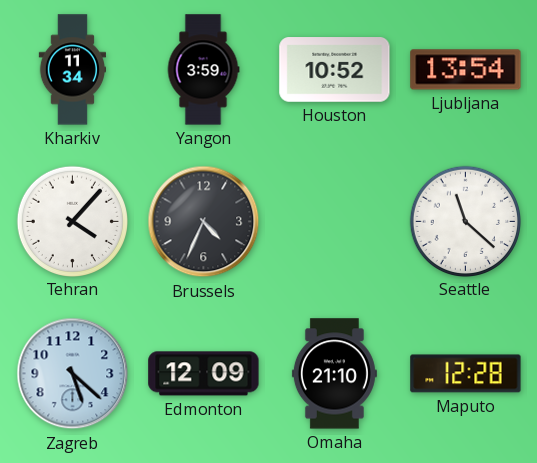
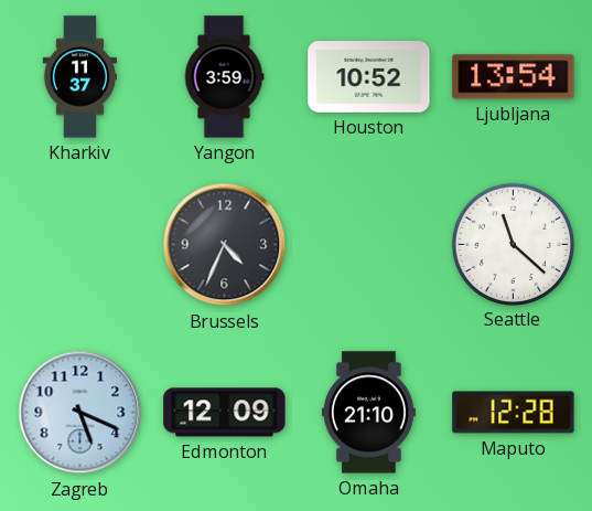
Kharkiv: 11:34 -> 11:37
Tehran: 4:07 -> none
Zagreb: 5:22 -> 5:19
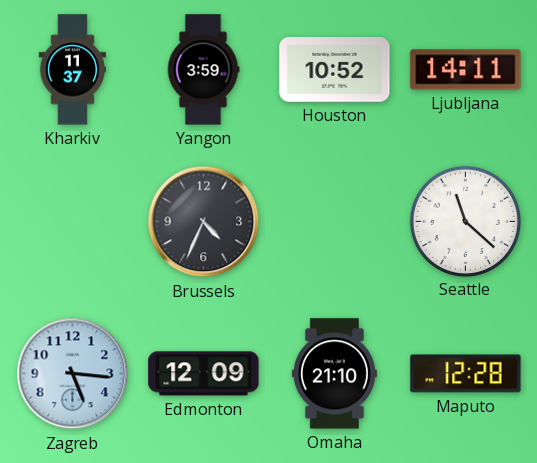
Ljubljana: 13:54 -> 14:11
Zagreb: 5:19 -> 5:16
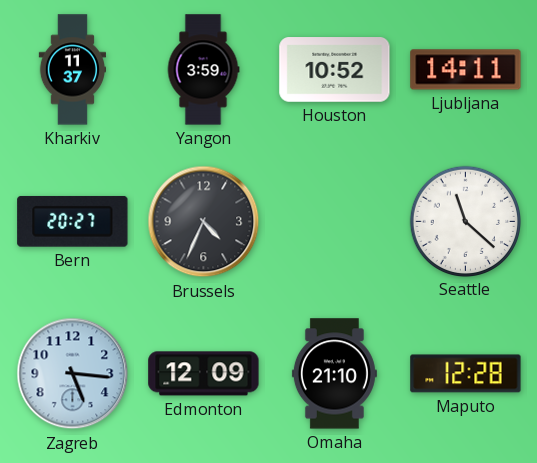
Bern: none -> 20:27
